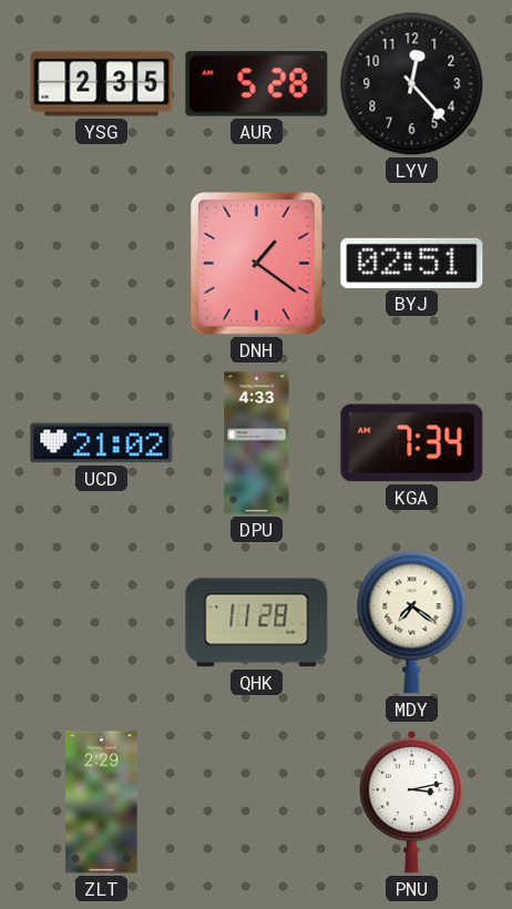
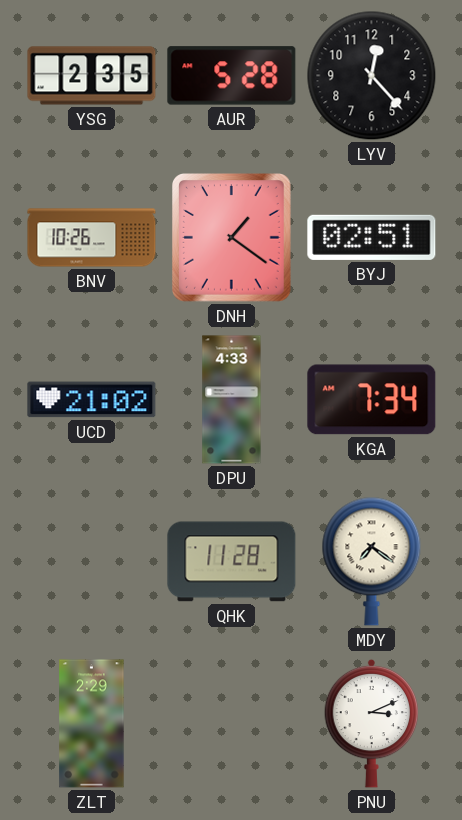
BNV: none -> 10:26
PNU: 3:13 -> 3:11
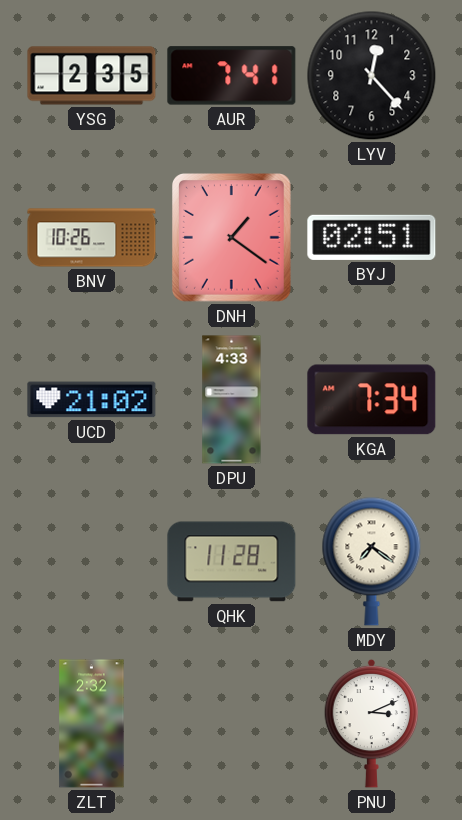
AUR: 5:28 -> 7:41
ZLT: 2:29 -> 2:32
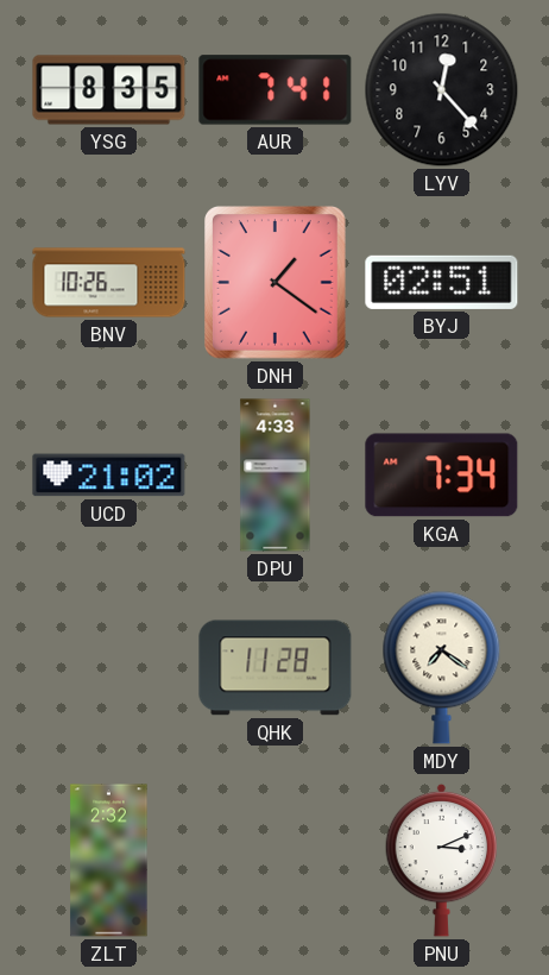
YSG: 2:35 -> 8:35
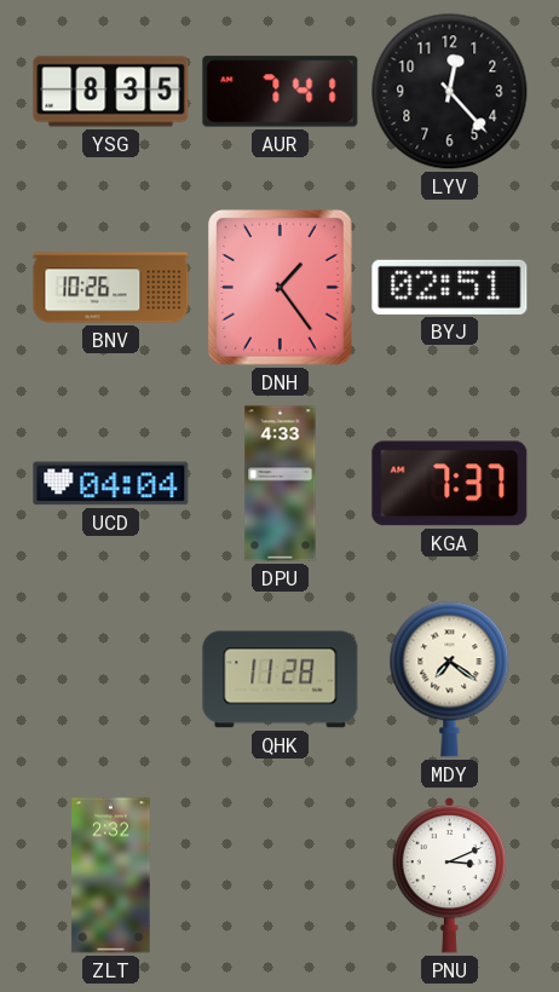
DNH: 1:21 -> 1:24
UCD: 21:02 -> 04:04
KGA: 7:34 -> 7:37
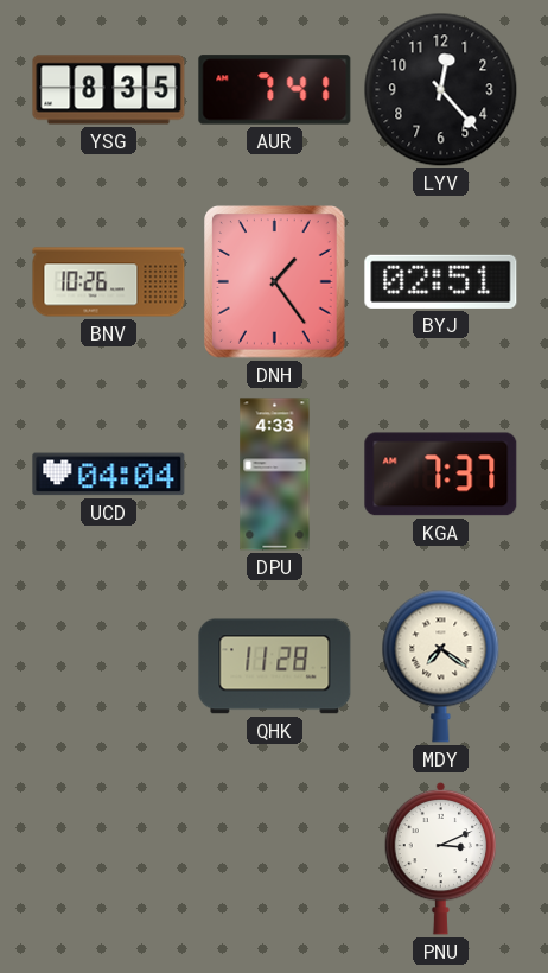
ZLT: 2:32 -> none
